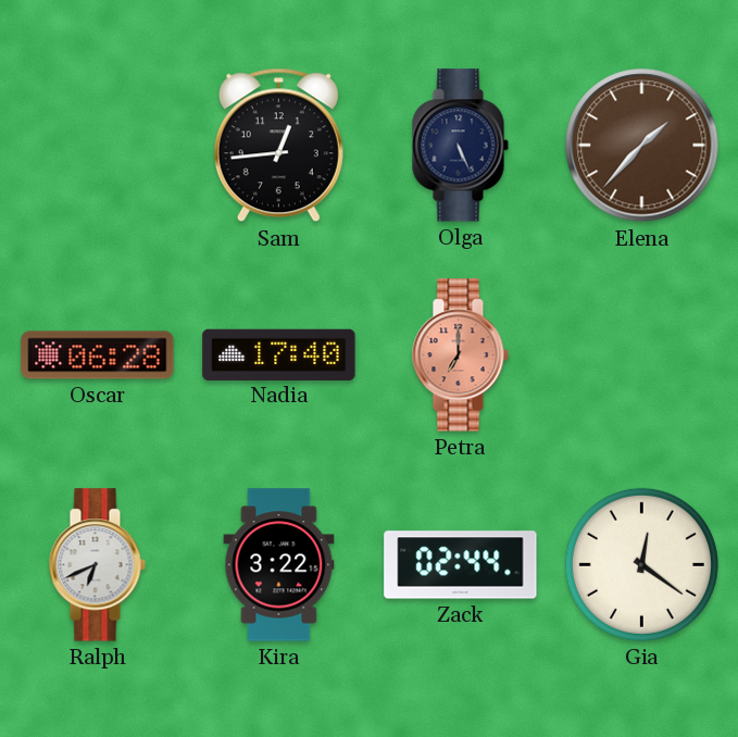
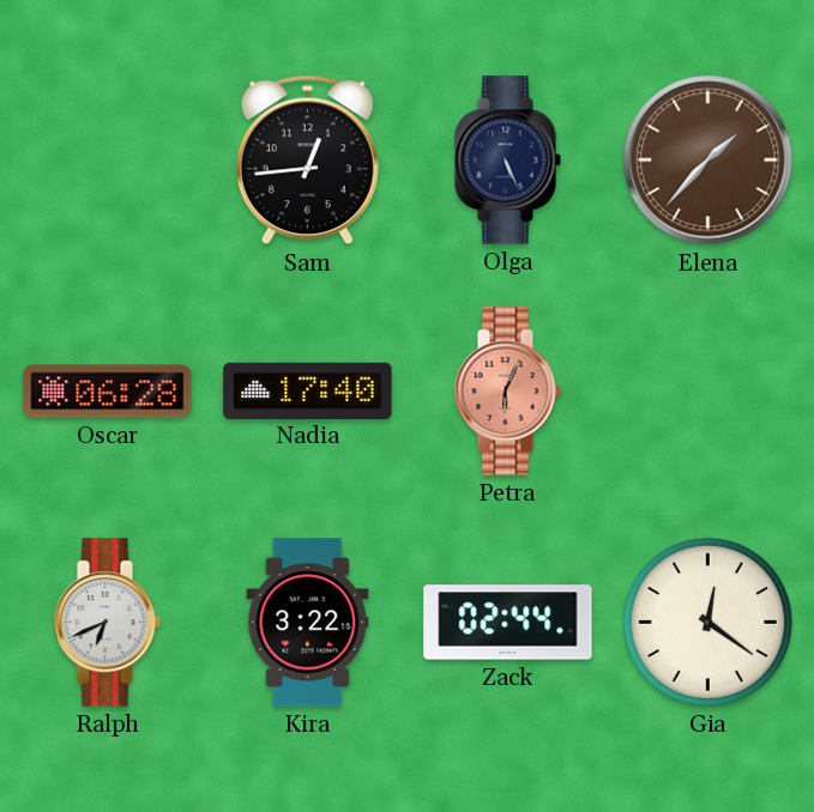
Petra: 7:00 -> 6:04
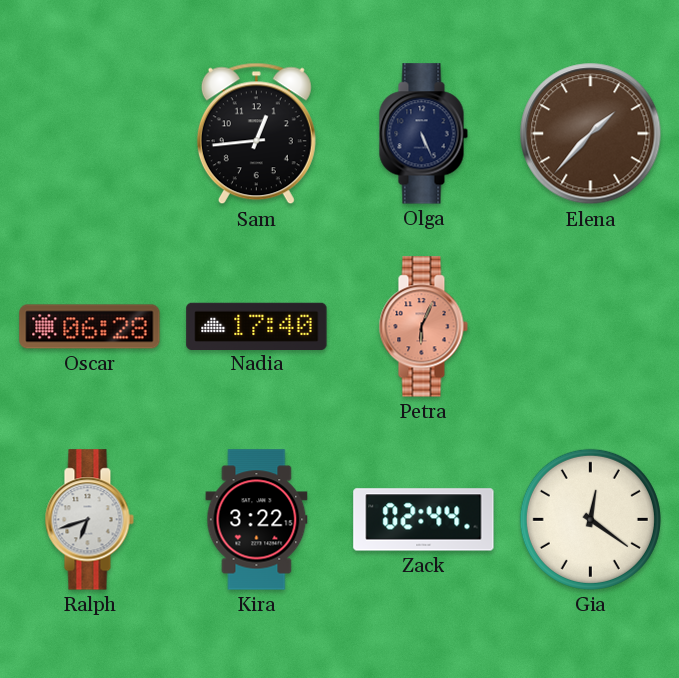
Ralph: 6:41 -> 6:42
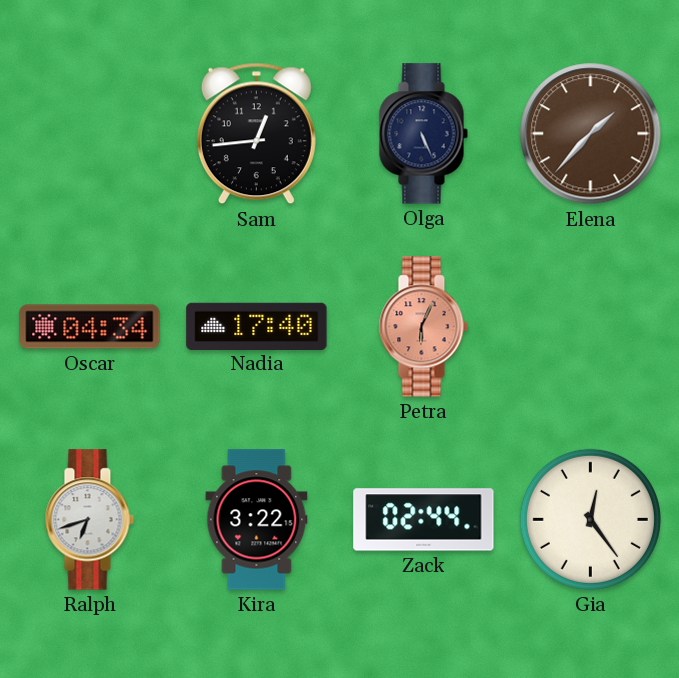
Oscar: 06:28 -> 04:34
Gia: 12:21 -> 12:24
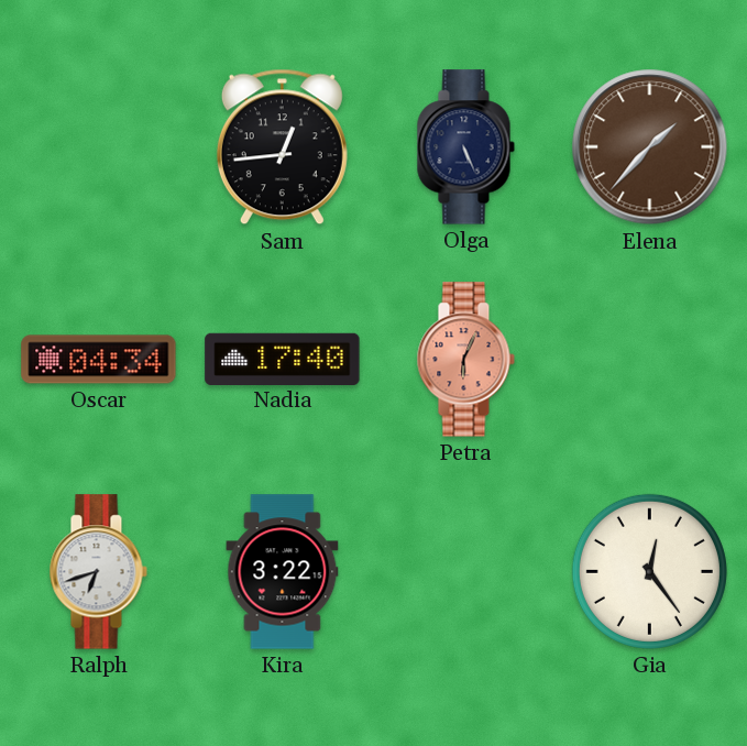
Zack: 02:44 -> none
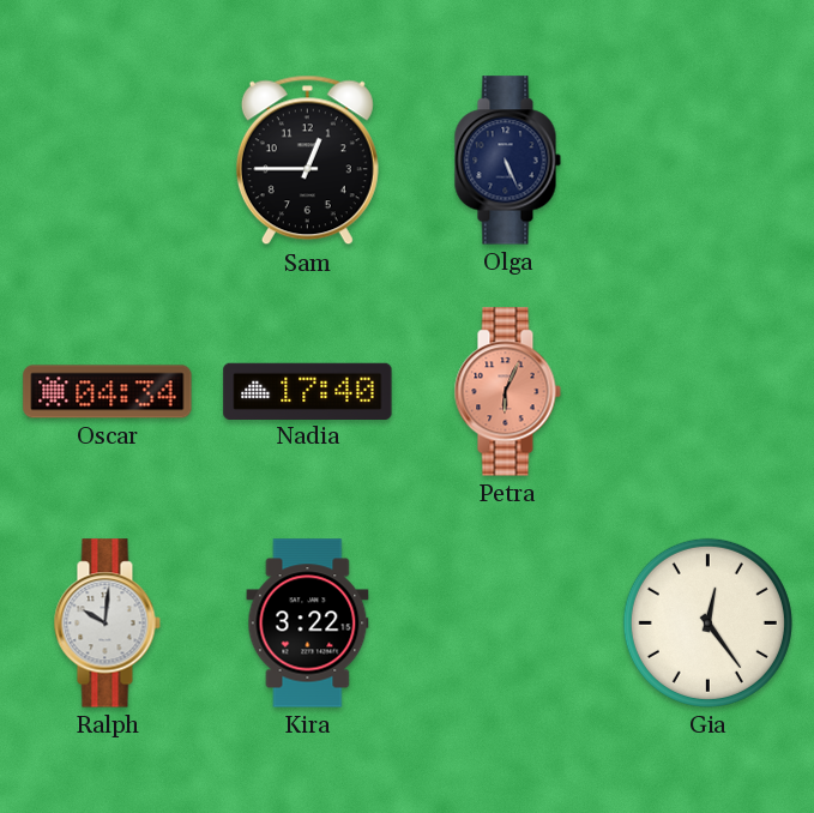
Sam: 12:44 -> 12:45
Elena: 1:37 -> none
Ralph: 6:42 -> 10:01
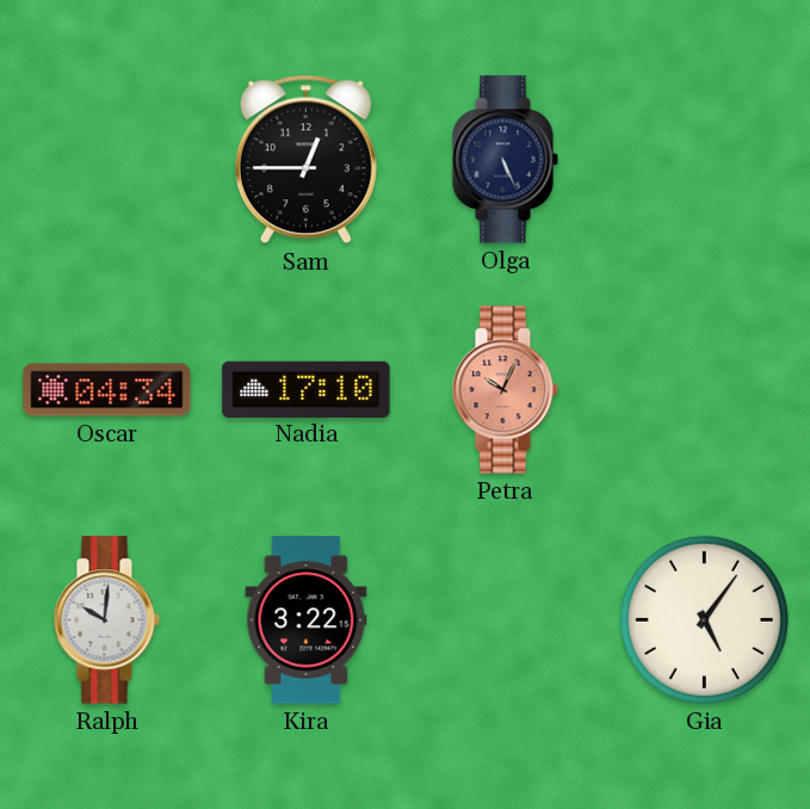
Nadia: 17:40 -> 17:10
Petra: 6:04 -> 10:04
Gia: 12:24 -> 5:06
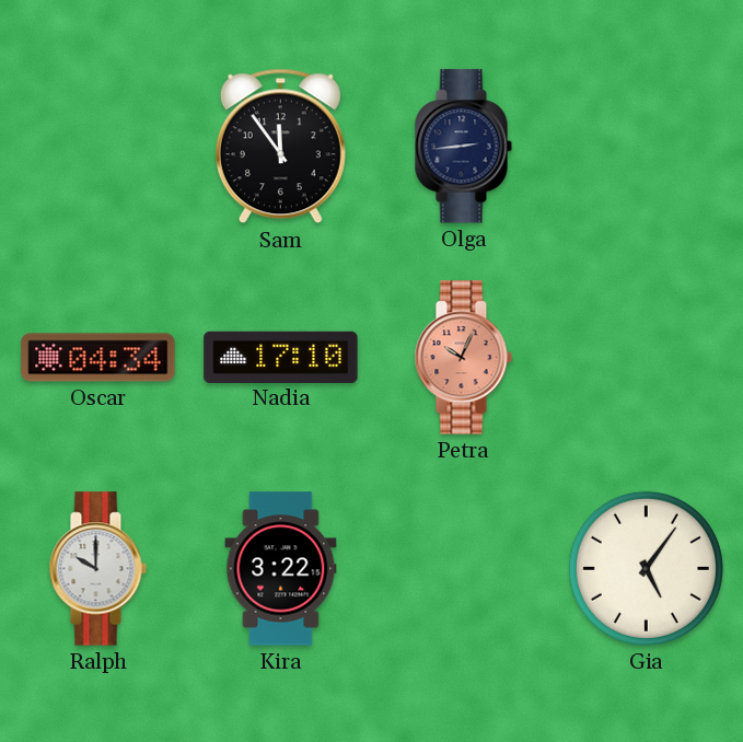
Sam: 12:45 -> 11:54
Olga: 5:26 -> 2:44
Ralph: 10:01 -> 10:00
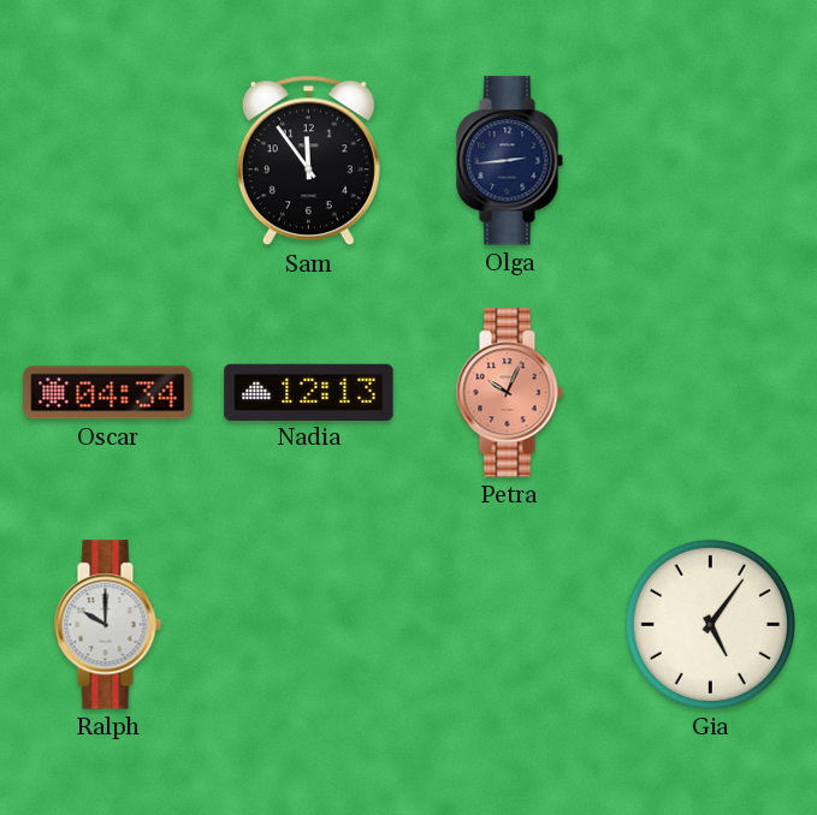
Nadia: 17:10 -> 12:13
Kira: 3:22 -> none
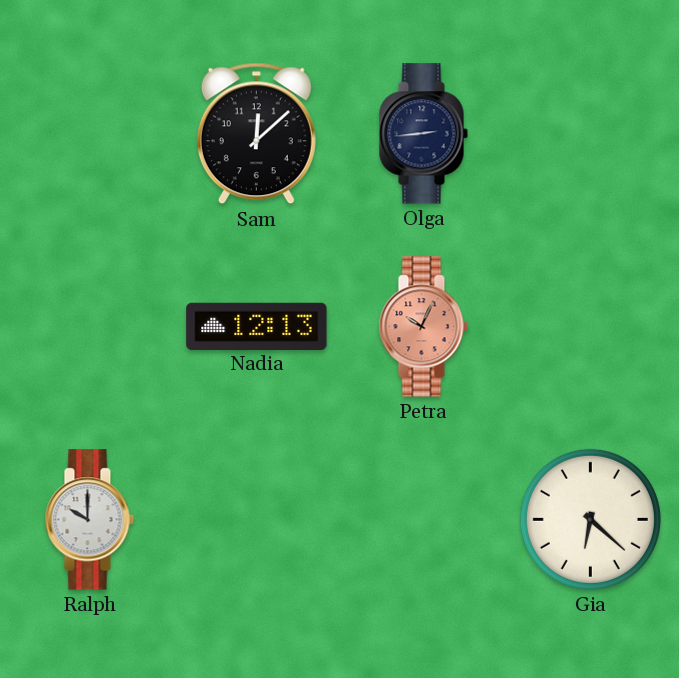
Sam: 11:54 -> 12:08
Oscar: 04:34 -> none
Gia: 5:06 -> 6:22
